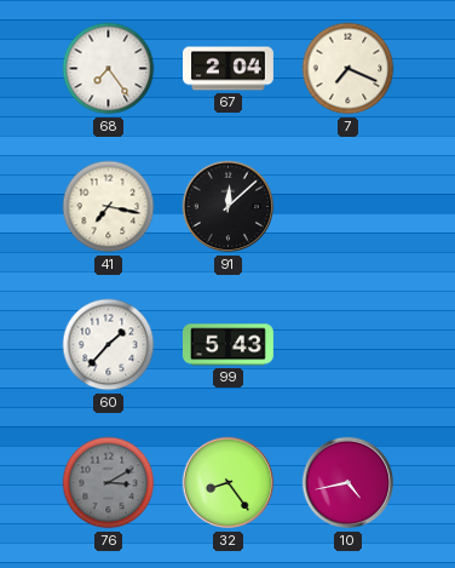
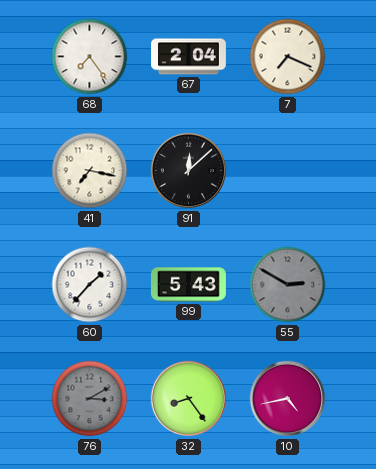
55: none -> 2:50
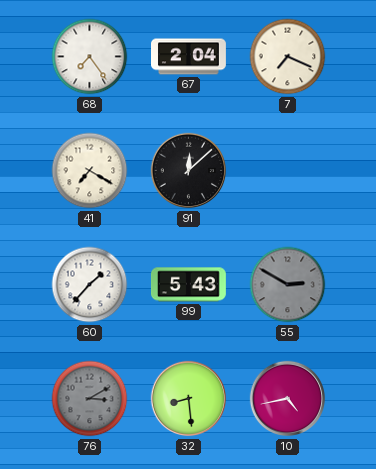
41: 7:17 -> 7:20
32: 8:24 -> 8:29
